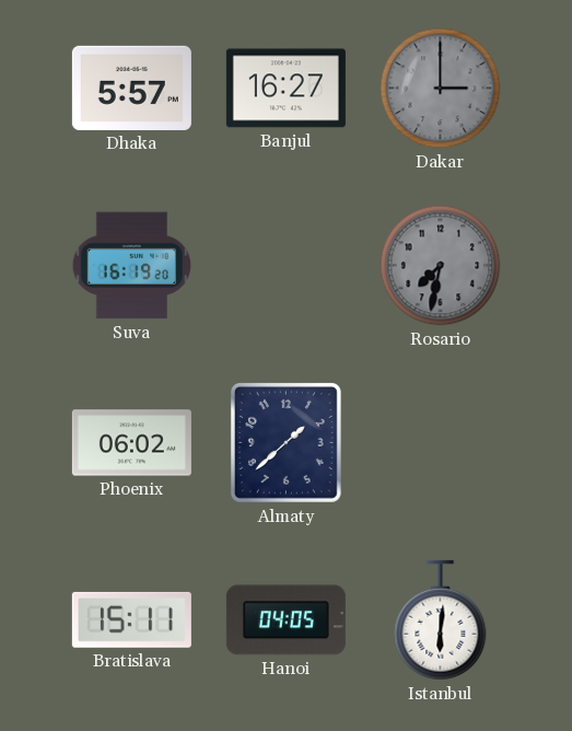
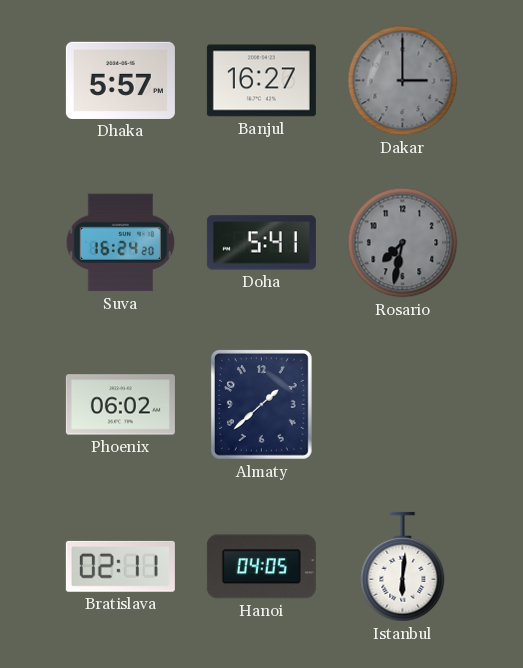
Suva: 16:19 -> 16:24
Doha: none -> 5:41
Bratislava: 15:11 -> 02:11
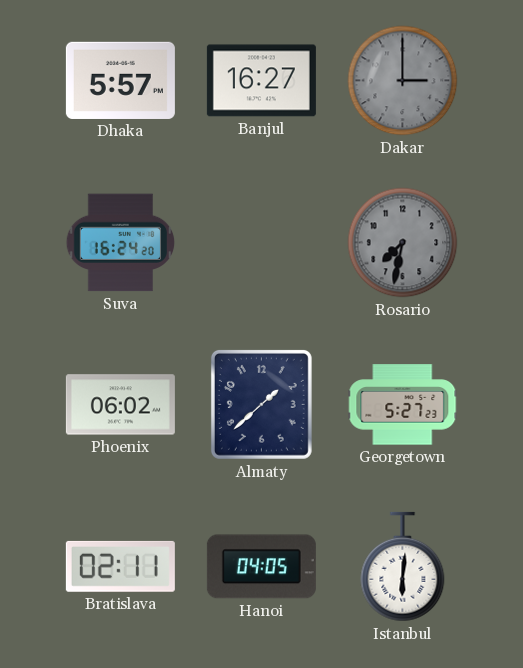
Doha: 5:41 -> none
Georgetown: none -> 5:27
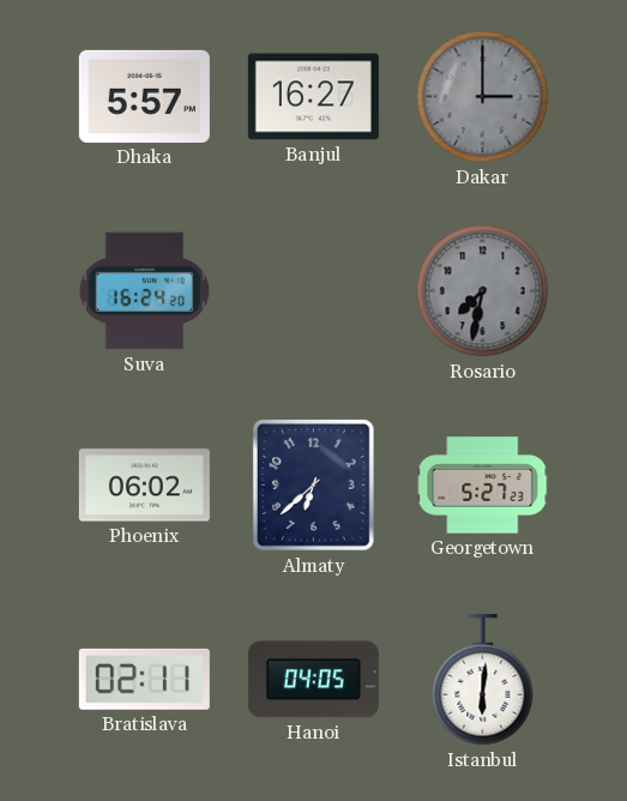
Almaty: 1:38 -> 6:38
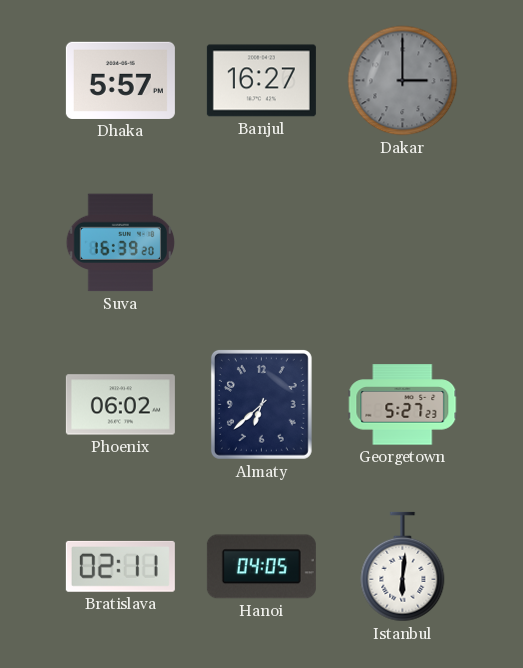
Suva: 16:24 -> 16:39
Rosario: 7:32 -> none
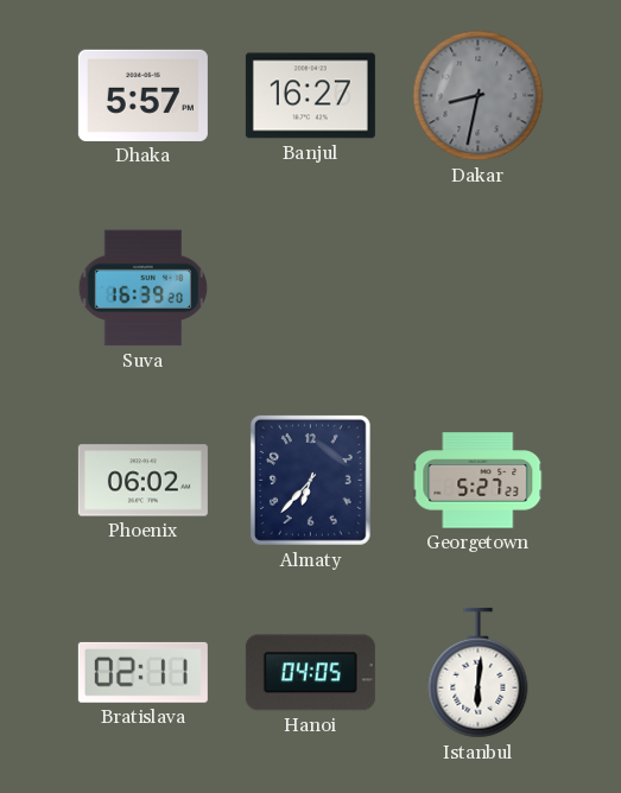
Dakar: 3:00 -> 8:32
Almaty: 6:38 -> 6:37
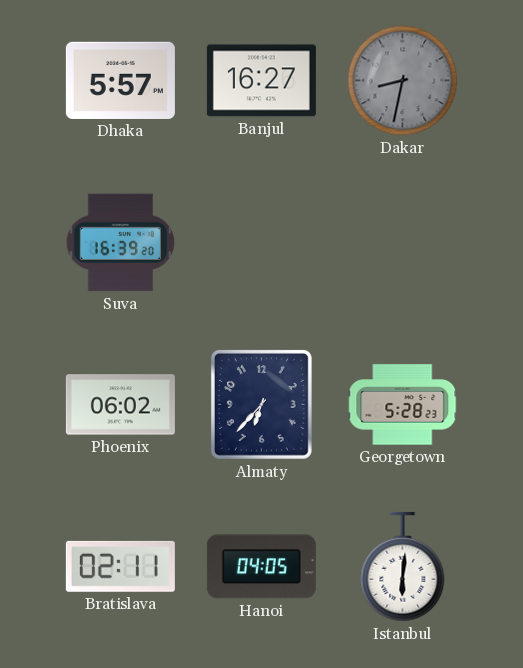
Georgetown: 5:27 -> 5:28
